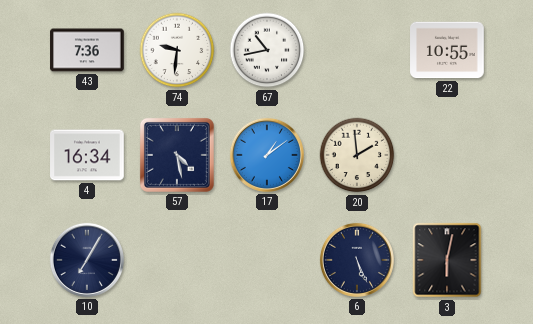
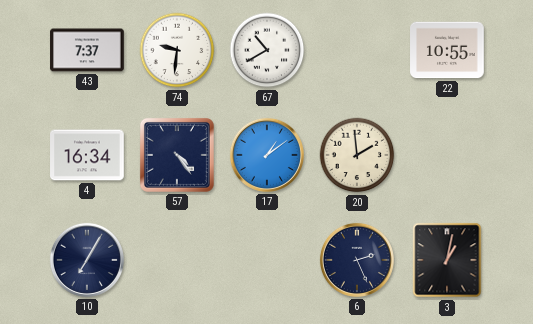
43: 7:36 -> 7:37
67: 10:43 -> 10:40
57: 4:28 -> 4:24
6: 5:26 -> 2:26
3: 6:02 -> 1:02
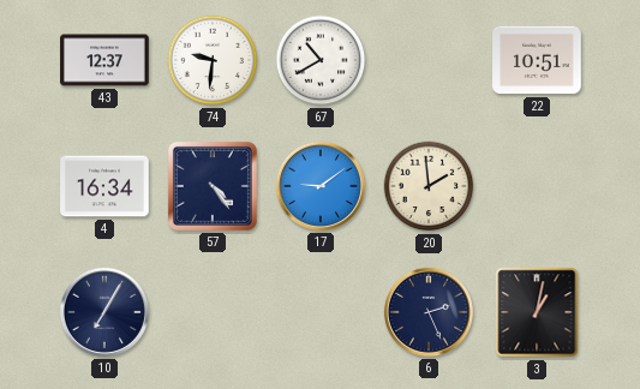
43: 7:37 -> 12:37
22: 10:55 -> 10:51
17: 1:09 -> 9:09
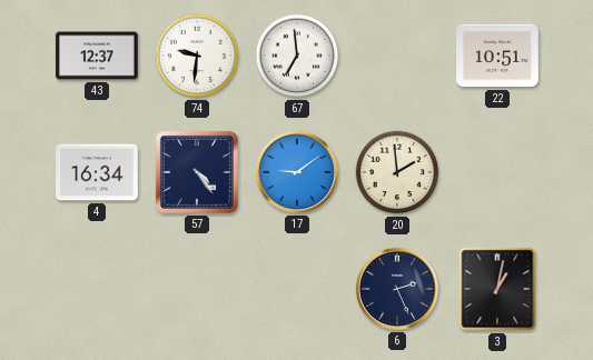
67: 10:40 -> 6:59
10: 7:05 -> none
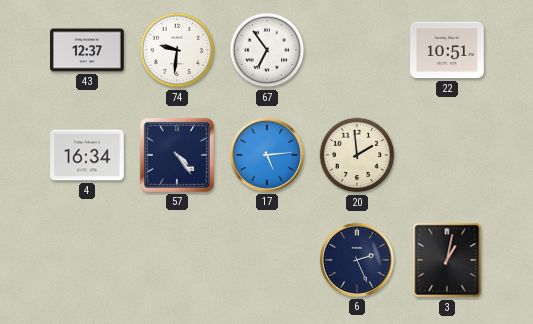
67: 6:59 -> 6:54
17: 9:09 -> 5:14
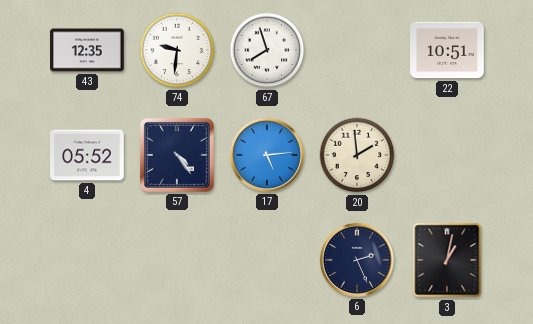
43: 12:37 -> 12:35
67: 6:54 -> 7:57
4: 16:34 -> 05:52
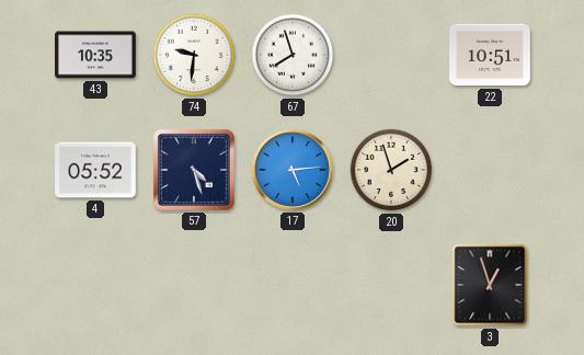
43: 12:35 -> 10:35
57: 4:24 -> 4:27
20: 1:59 -> 1:57
6: 2:26 -> none
3: 1:02 -> 12:57
